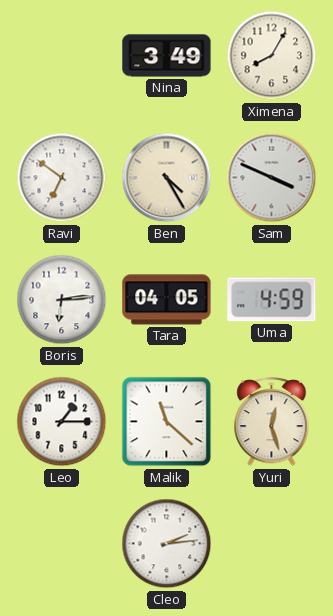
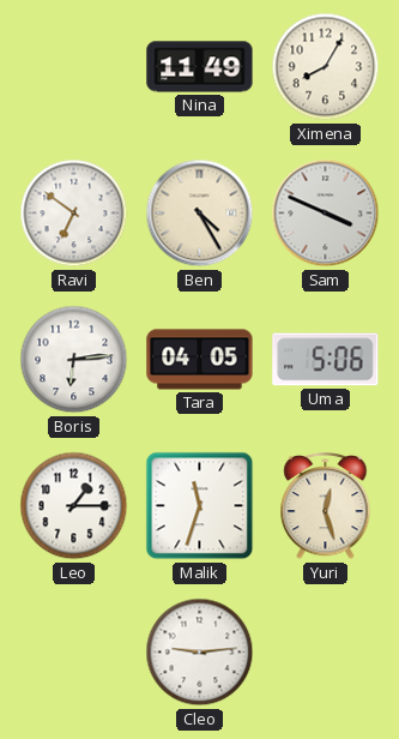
Nina: 3:49 -> 11:49
Uma: 4:59 -> 5:06
Malik: 11:22 -> 11:33
Cleo: 2:14 -> 9:14
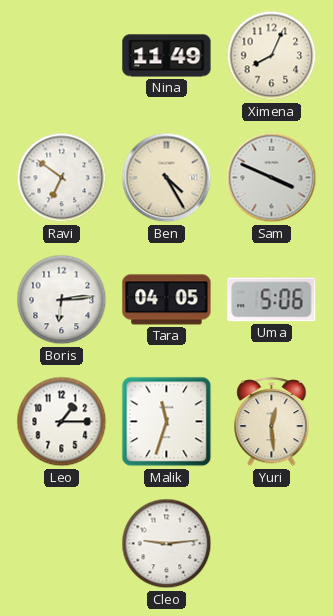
Ximena: 8:05 -> 8:04
Yuri: 12:27 -> 12:29
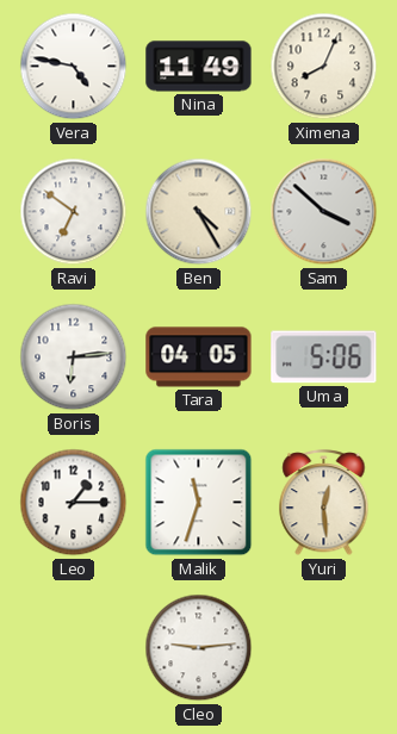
Vera: none -> 4:47
Sam: 3:49 -> 3:52
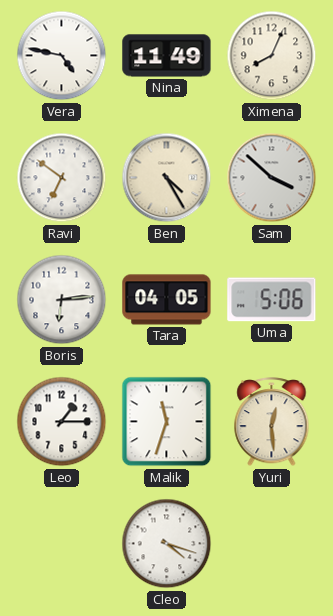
Cleo: 9:14 -> 4:18
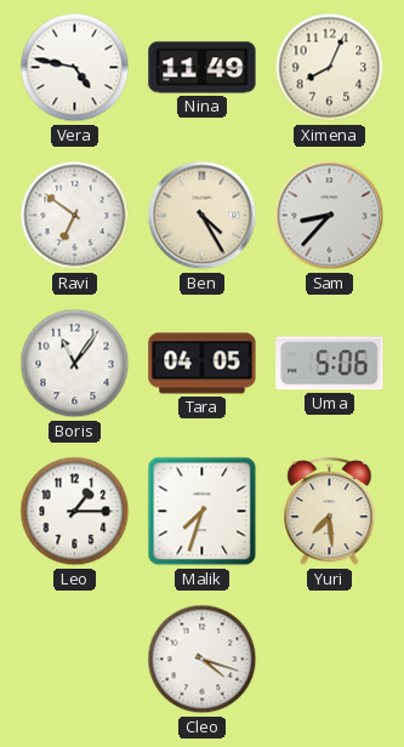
Sam: 3:52 -> 8:37
Boris: 6:14 -> 11:06
Malik: 11:33 -> 7:33
Yuri: 12:29 -> 7:29
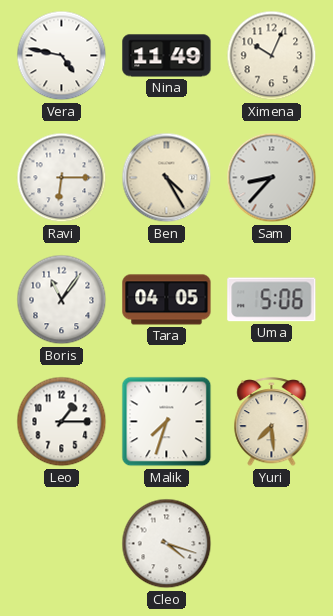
Ximena: 8:04 -> 10:04
Ravi: 6:51 -> 6:15
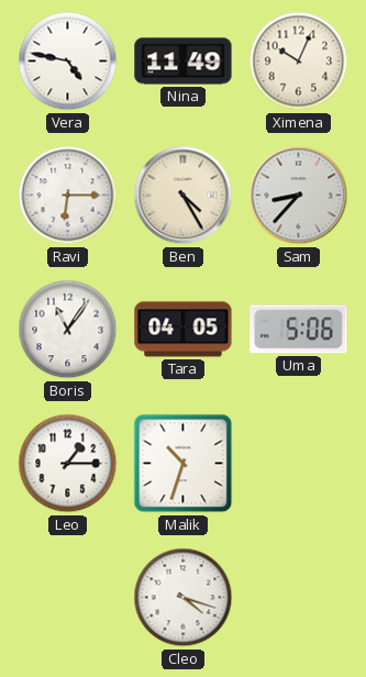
Malik: 7:33 -> 10:33
Yuri: 7:29 -> none
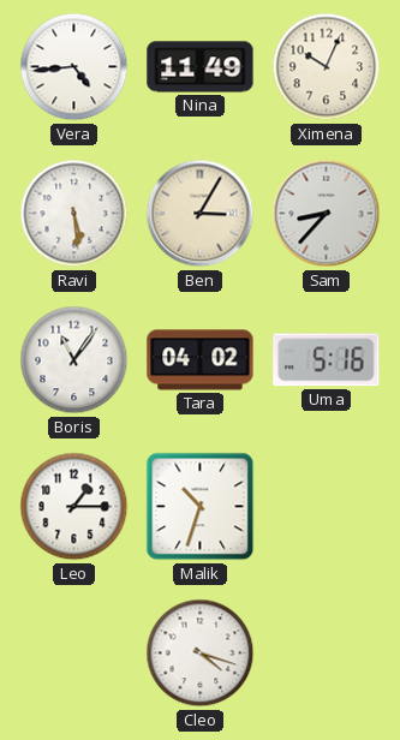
Vera: 4:47 -> 4:44
Ravi: 6:15 -> 5:29
Ben: 4:25 -> 3:05
Tara: 04:05 -> 04:02
Uma: 5:06 -> 5:16
